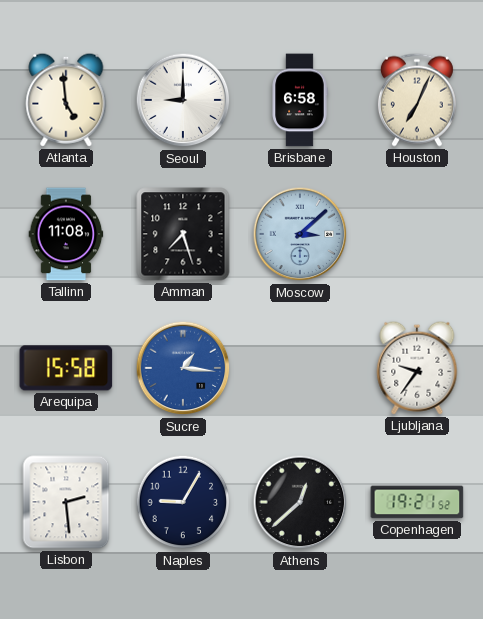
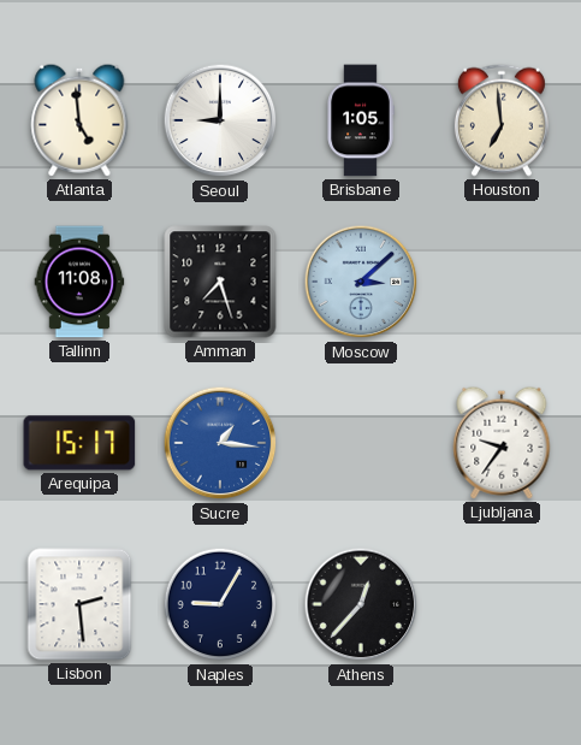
Brisbane: 6:58 -> 1:05
Houston: 7:04 -> 6:59
Arequipa: 15:58 -> 15:17
Athens: 12:38 -> 12:37
Copenhagen: 19:21 -> none
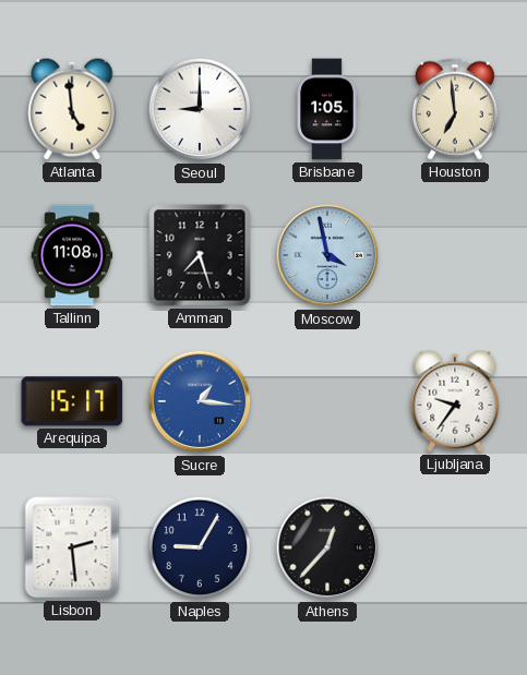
Moscow: 3:08 -> 3:58
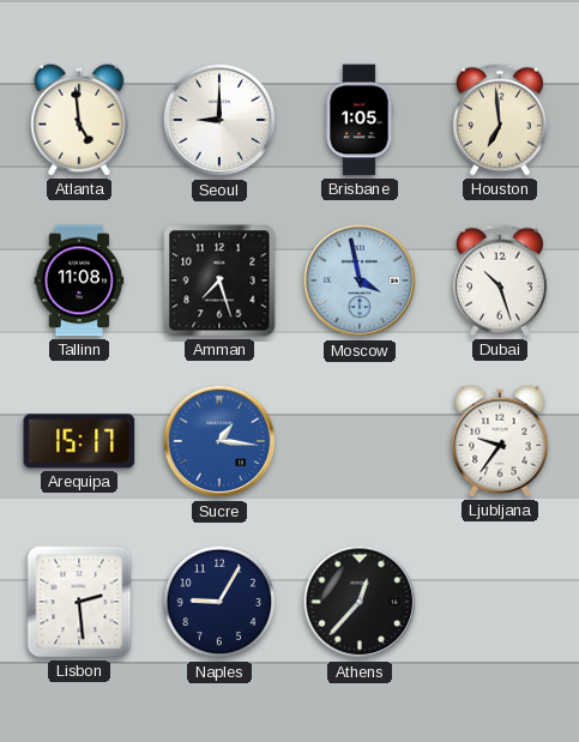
Dubai: none -> 10:27
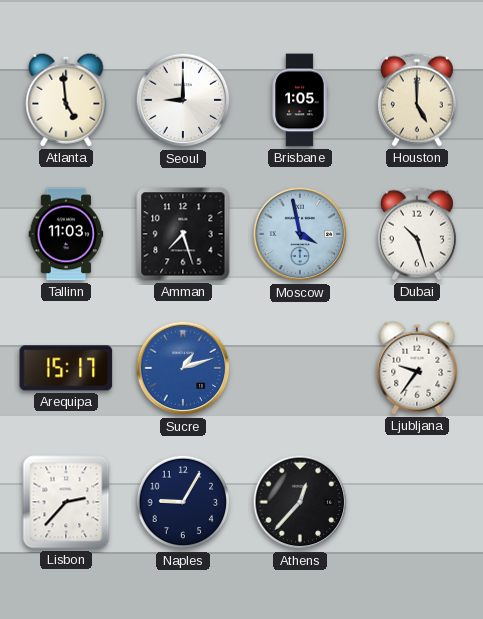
Houston: 6:59 -> 5:00
Tallinn: 11:08 -> 11:03
Sucre: 1:16 -> 1:12
Lisbon: 2:29 -> 2:37
